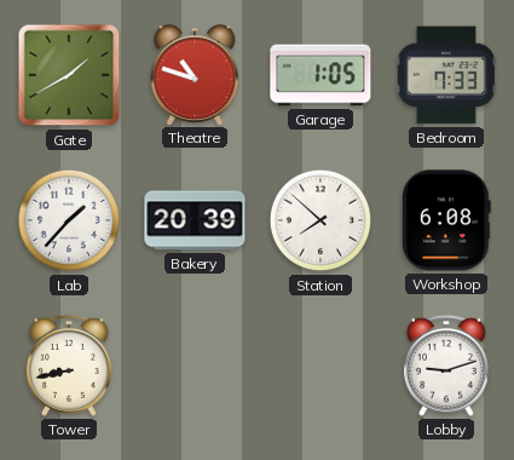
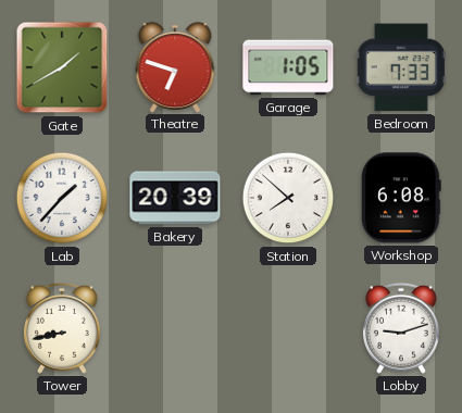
Theatre: 10:48 -> 6:48
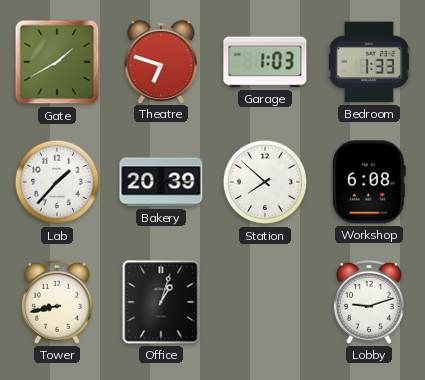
Garage: 1:05 -> 1:03
Bedroom: 7:33 -> 1:33
Office: none -> 1:03
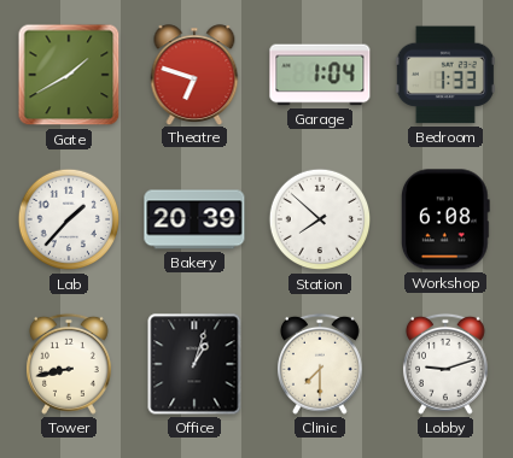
Garage: 1:03 -> 1:04
Clinic: none -> 7:30
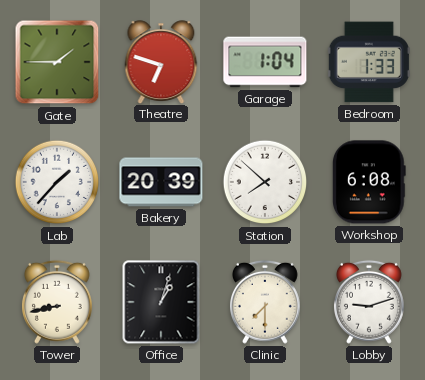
Gate: 1:40 -> 1:45
